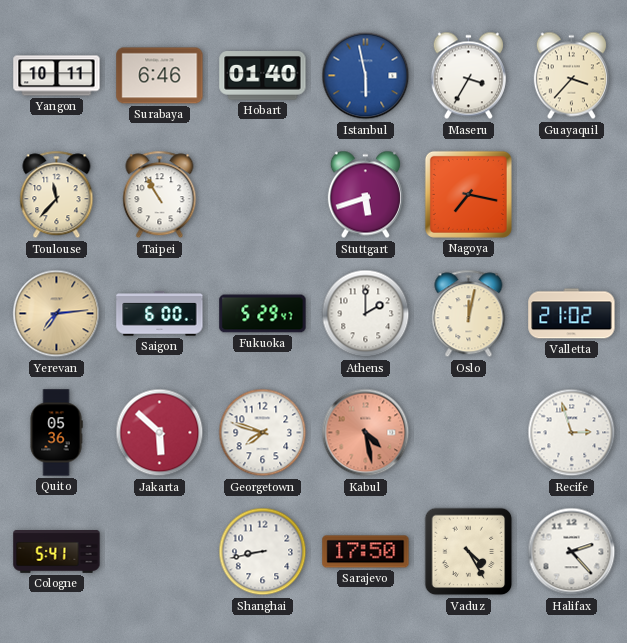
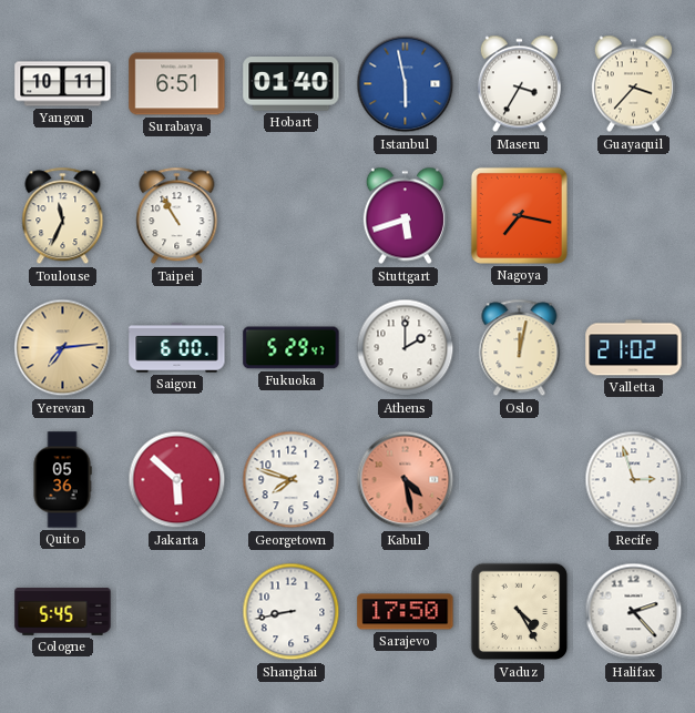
Surabaya: 6:46 -> 6:51
Toulouse: 11:37 -> 11:34
Cologne: 5:41 -> 5:45
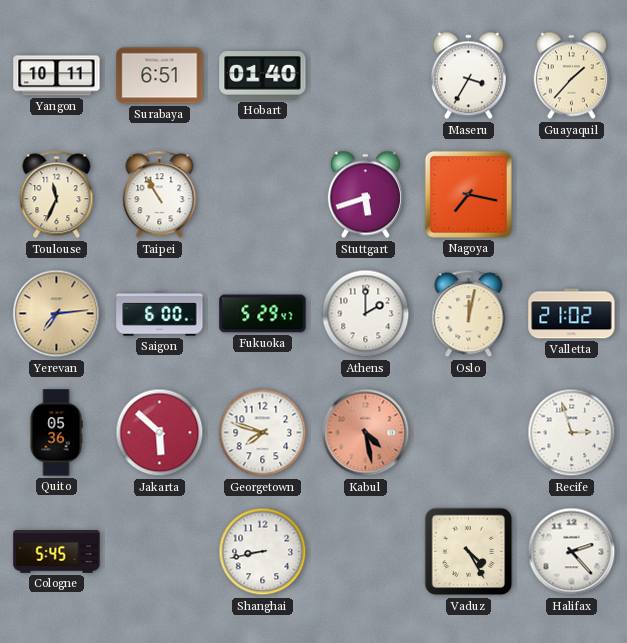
Istanbul: 5:58 -> none
Guayaquil: 3:37 -> 1:37
Sarajevo: 17:50 -> none
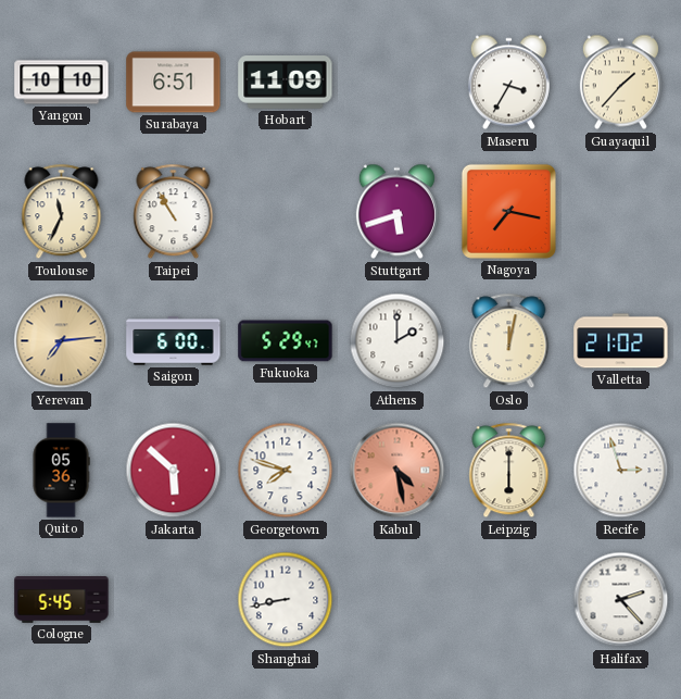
Yangon: 10:11 -> 10:10
Hobart: 01:40 -> 11:09
Leipzig: none -> 6:00
Vaduz: 4:25 -> none
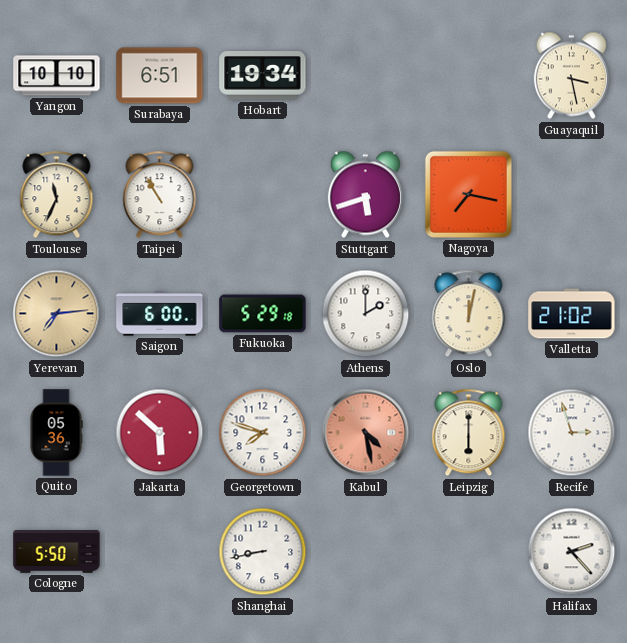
Hobart: 11:09 -> 19:34
Maseru: 3:35 -> none
Guayaquil: 1:37 -> 3:28
Fukuoka: 5:29:47 -> 5:29:18
Cologne: 5:45 -> 5:50
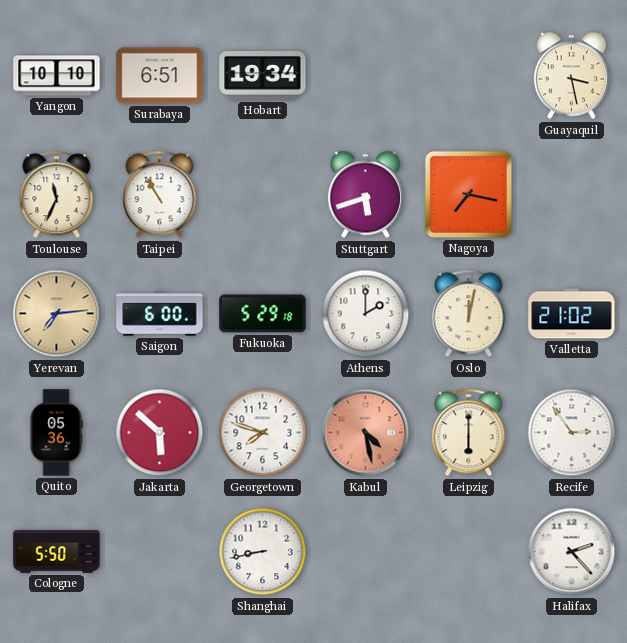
Recife: 2:57 -> 2:54
